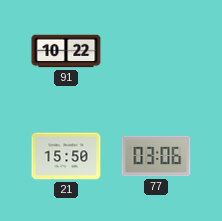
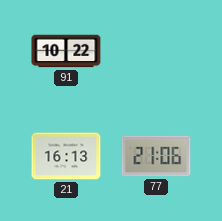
21: 15:50 -> 16:13
77: 03:06 -> 21:06
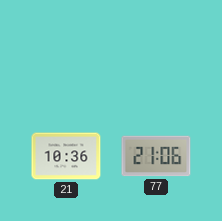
91: 10:22 -> none
21: 16:13 -> 10:36
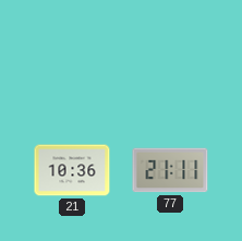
77: 21:06 -> 21:11
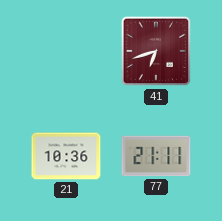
41: none -> 6:42
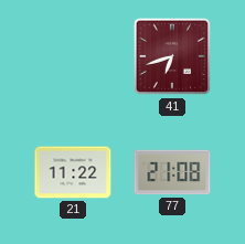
21: 10:36 -> 11:22
77: 21:11 -> 21:08
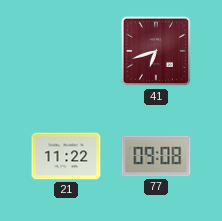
77: 21:08 -> 09:08
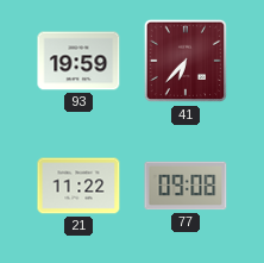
93: none -> 19:59
41: 6:42 -> 6:37
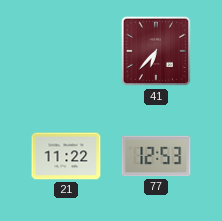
93: 19:59 -> none
77: 09:08 -> 12:53
